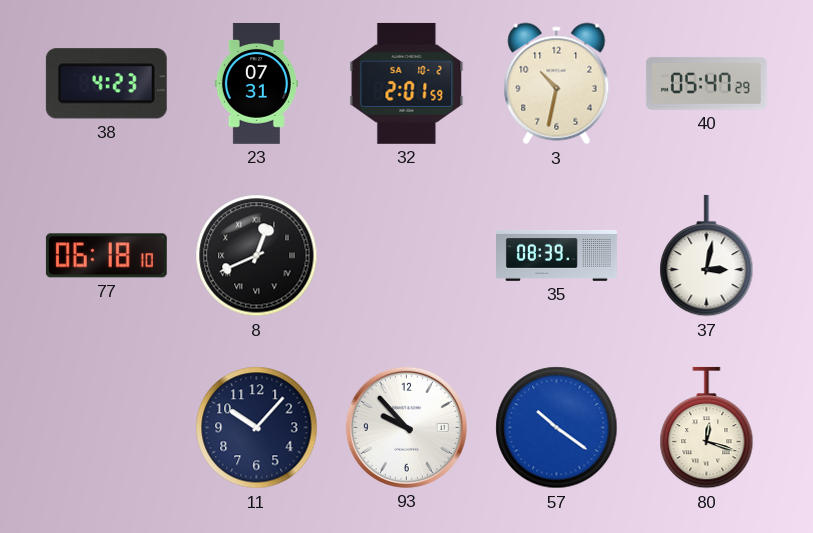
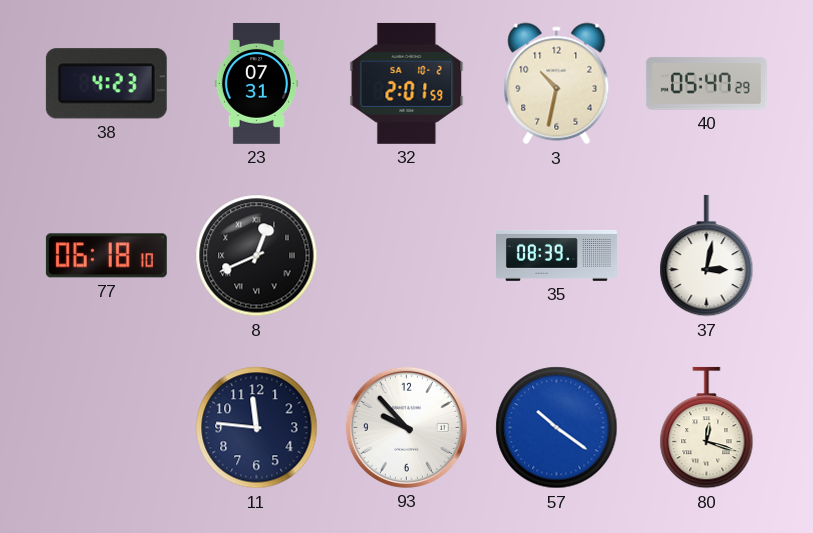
11: 10:07 -> 11:46
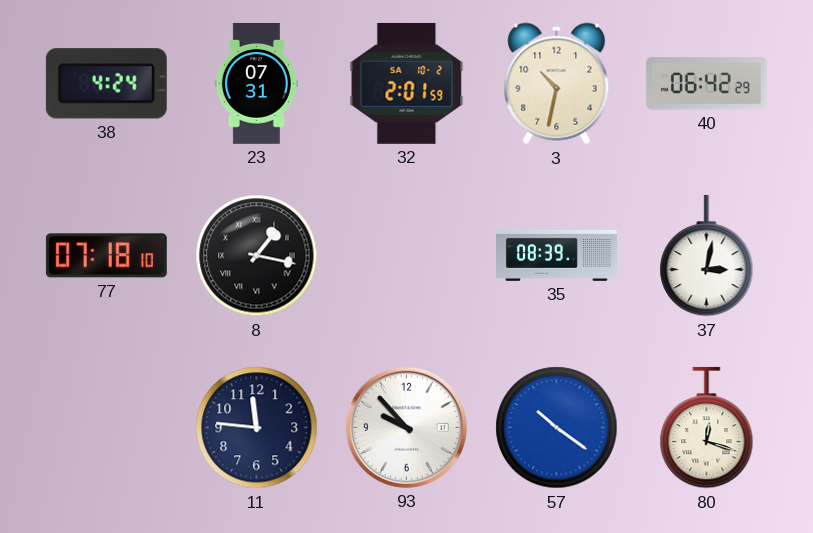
38: 4:23 -> 4:24
40: 05:47 -> 06:42
77: 06:18 -> 07:18
8: 12:41 -> 1:17
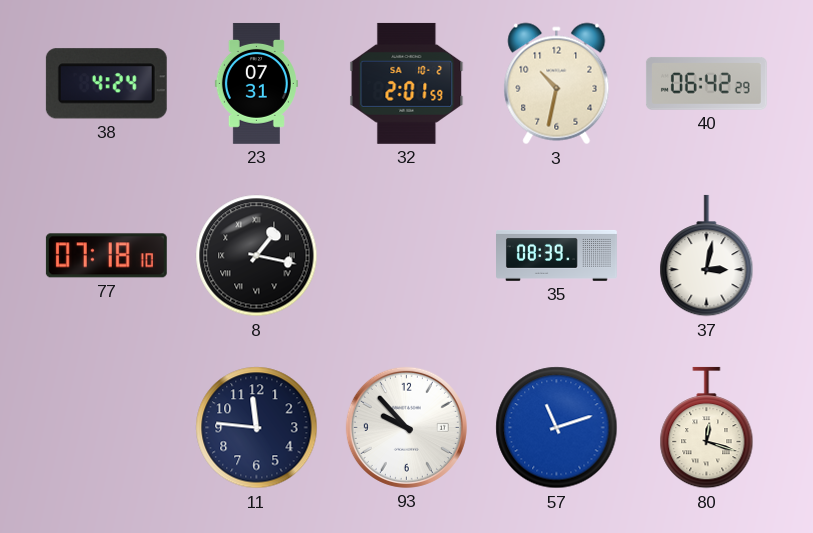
57: 10:21 -> 11:12
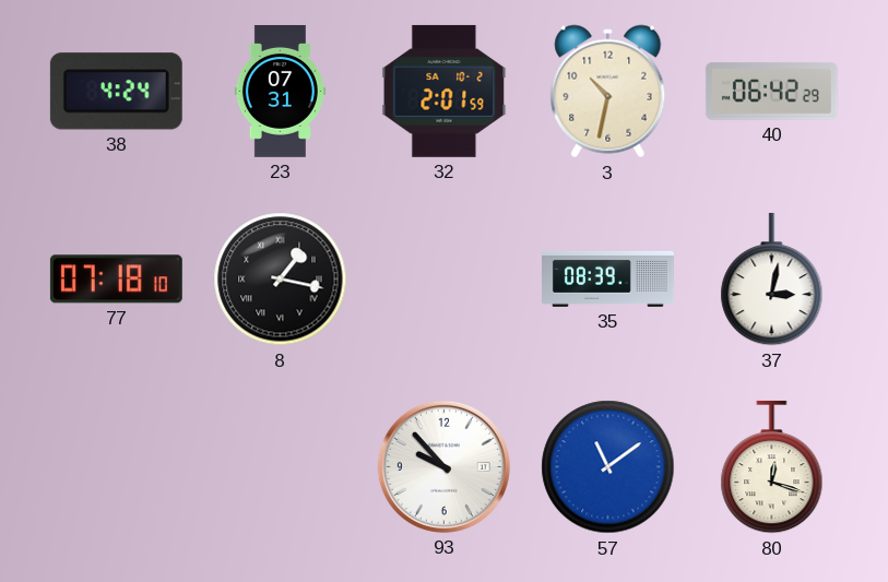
11: 11:46 -> none
57: 11:12 -> 11:09
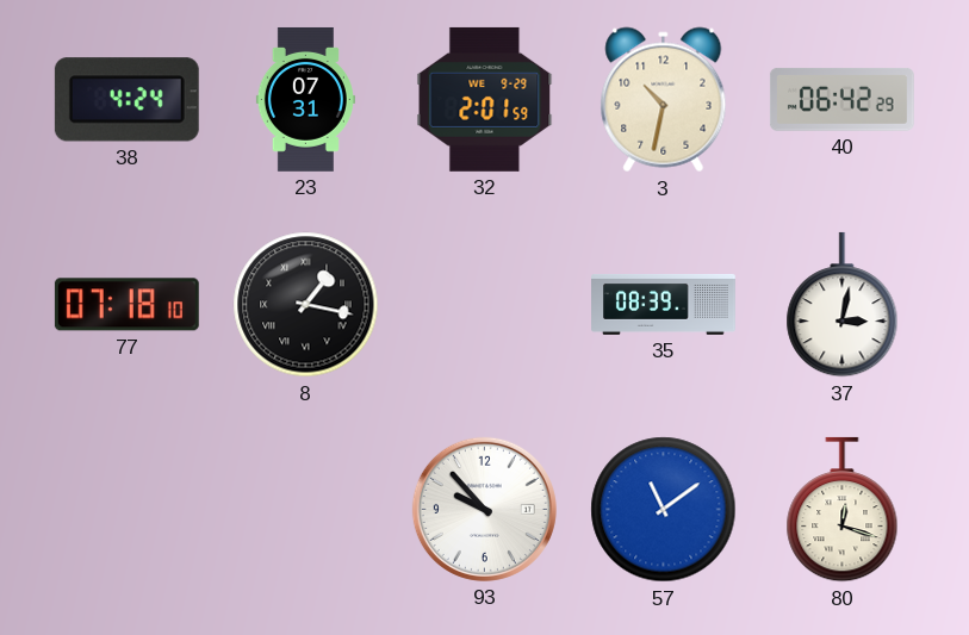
32 date: SA 10-2 -> WE 9-29
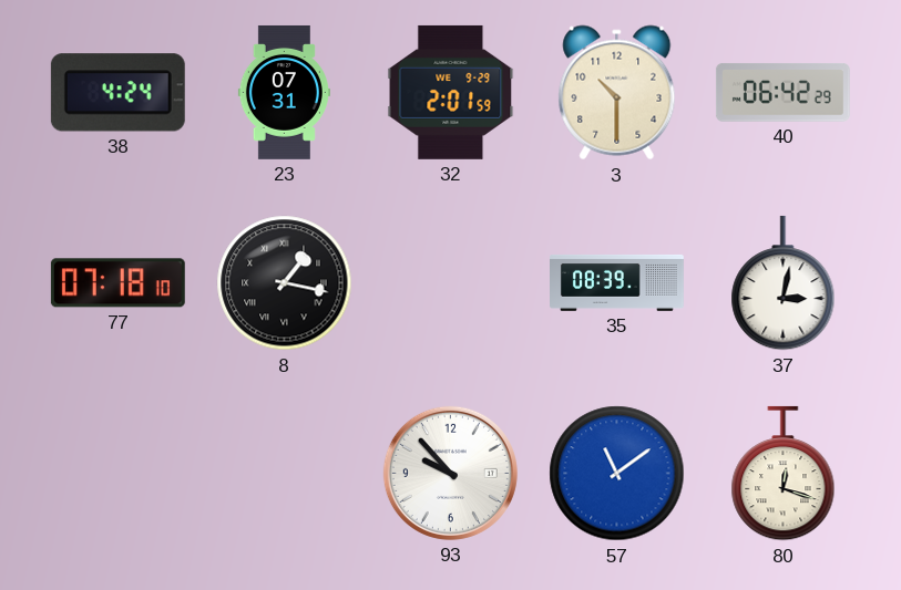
3: 10:32 -> 10:30
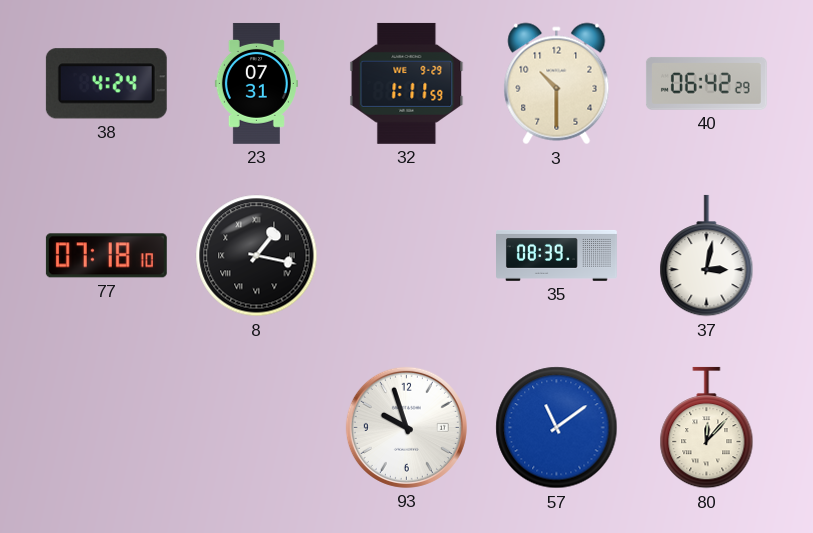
32: 2:01 -> 1:11
93: 9:53 -> 9:57
80: 12:18 -> 12:07
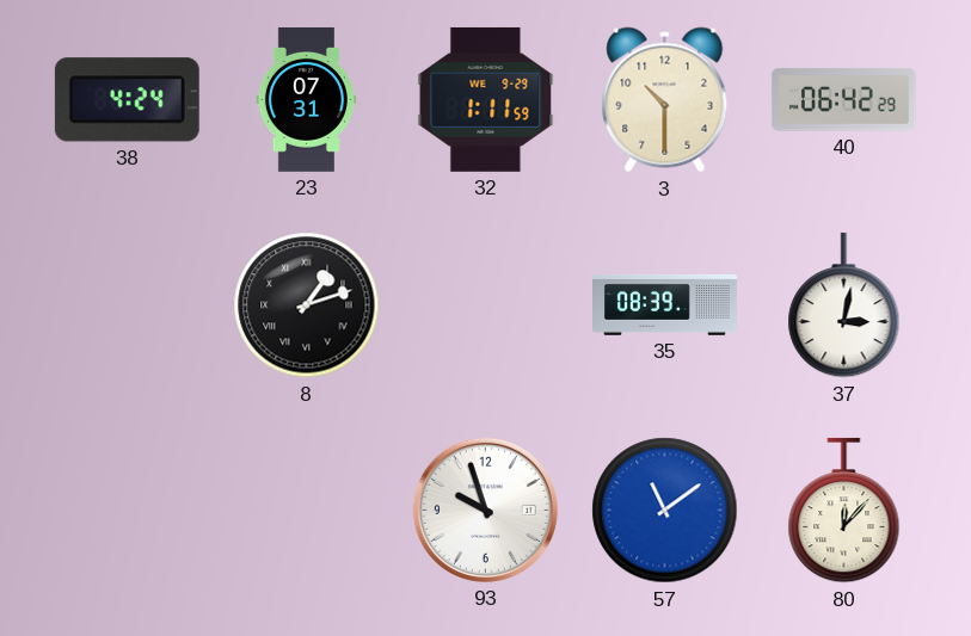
77: 07:18 -> none
8: 1:17 -> 1:12
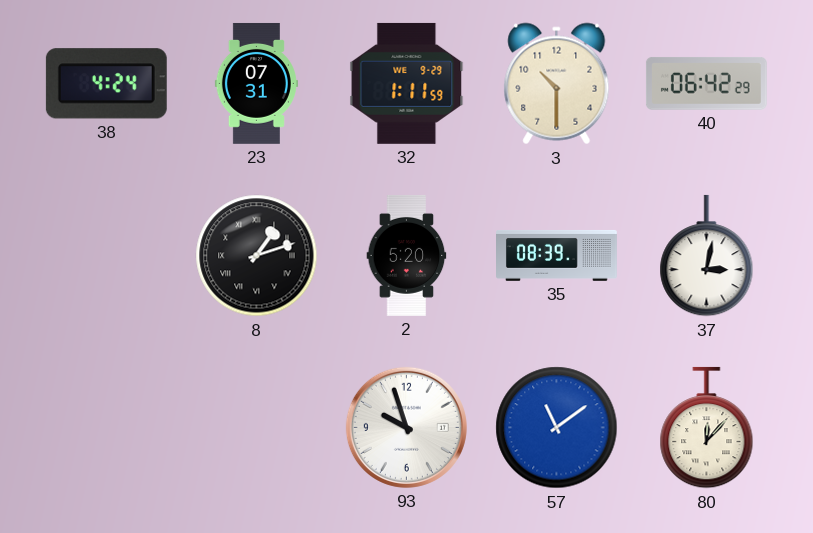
2: none -> 5:20
